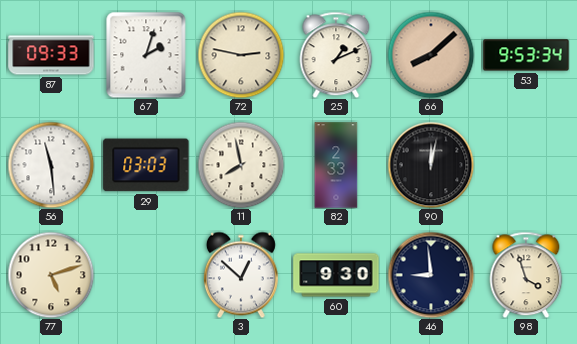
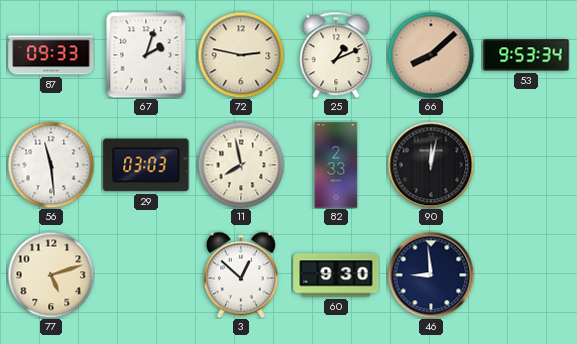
98: 3:57 -> none
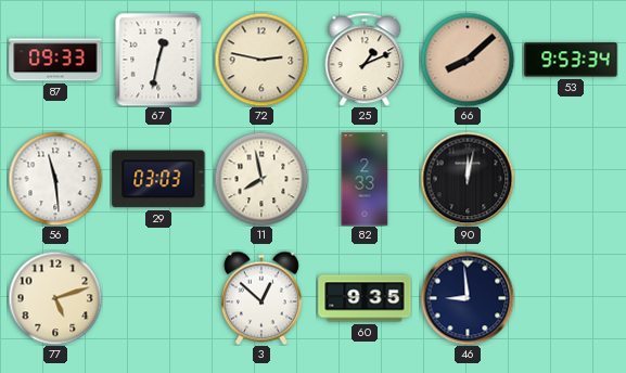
67: 2:03 -> 12:32
60: 9:30 -> 9:35
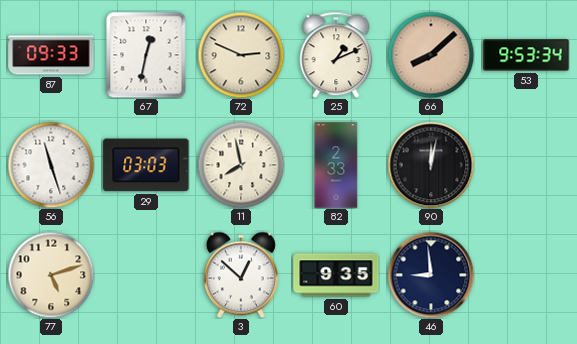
72: 2:47 -> 2:49
56: 11:29 -> 11:27
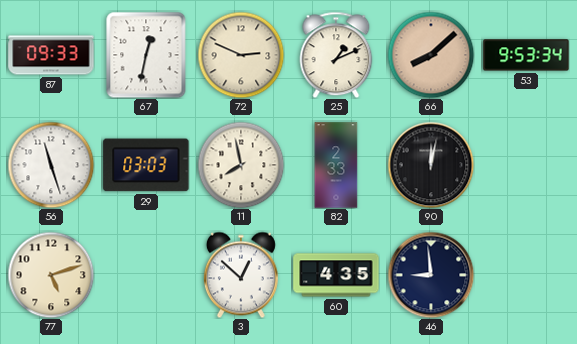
60: 9:35 -> 4:35
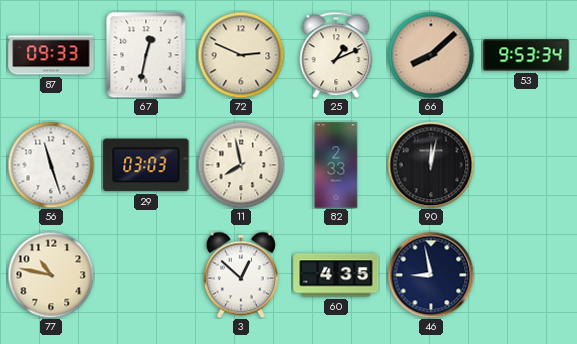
77: 5:12 -> 10:47
46: 8:59 -> 8:58
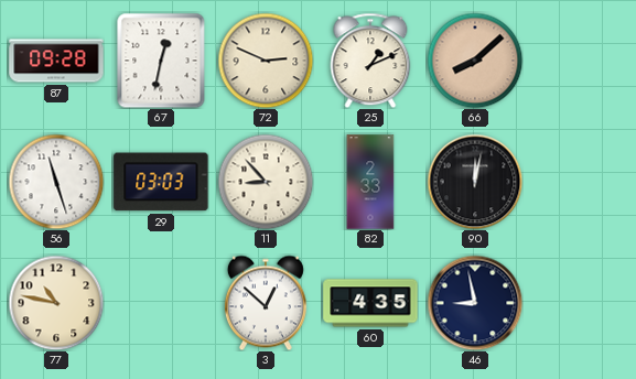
87: 09:33 -> 09:28
53: 9:53 -> none
11: 7:58 -> 8:53
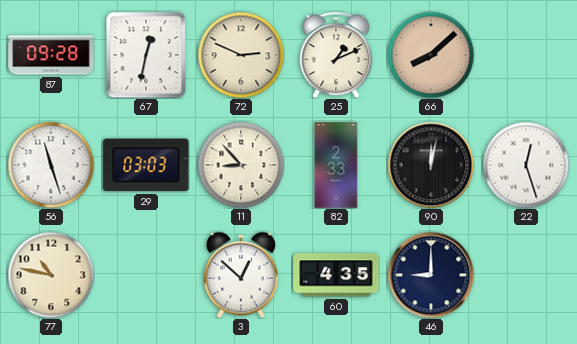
22: none -> 12:27
46: 8:58 -> 9:00
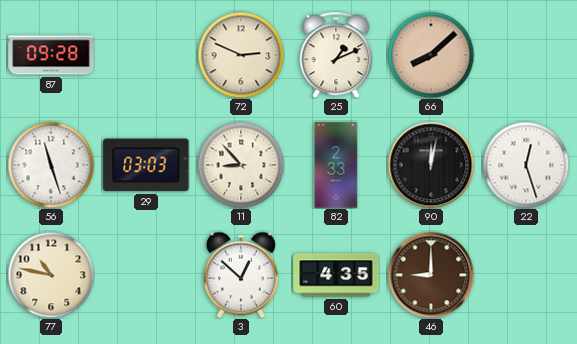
67: 12:32 -> none
46 dial: navy -> brown
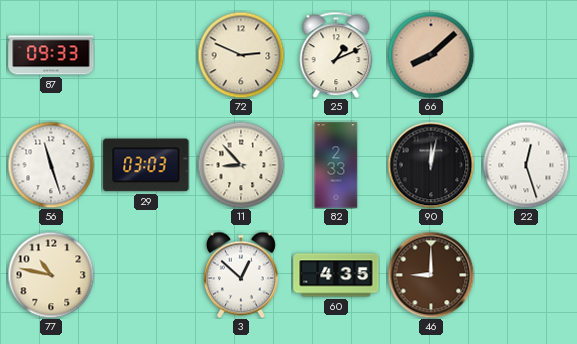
87: 09:28 -> 09:33
